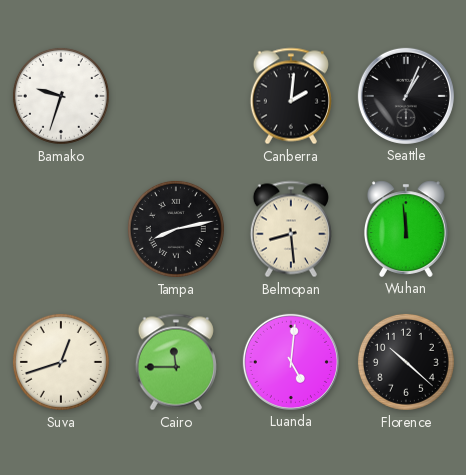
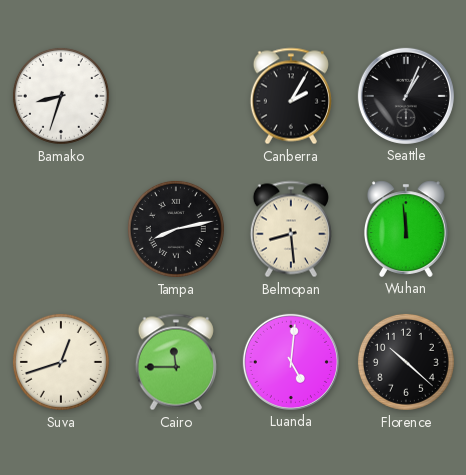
Bamako: 9:33 -> 8:33
Canberra: 2:01 -> 2:05
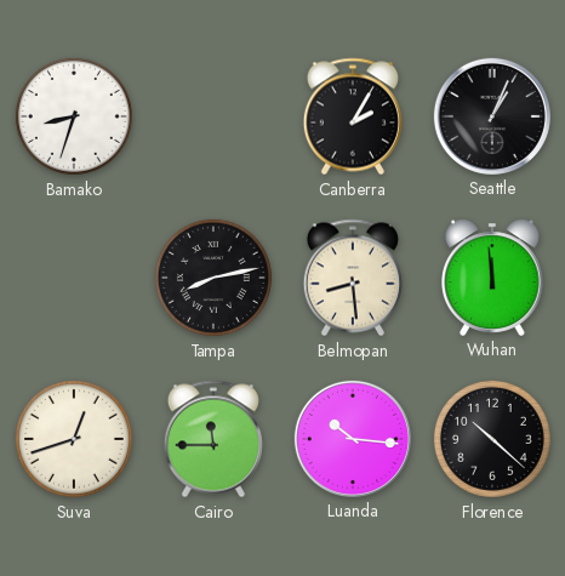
Luanda: 5:01 -> 10:16
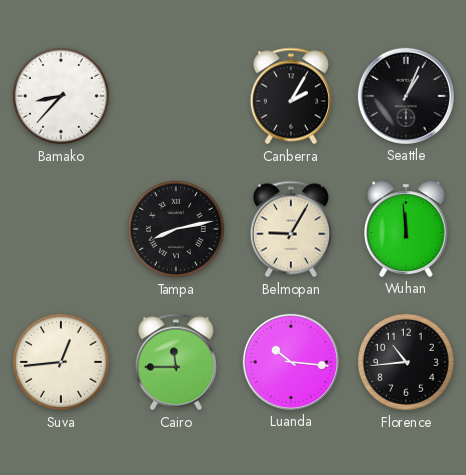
Bamako: 8:33 -> 8:37
Belmopan: 8:29 -> 9:05
Suva: 12:42 -> 12:44
Florence: 10:22 -> 10:44
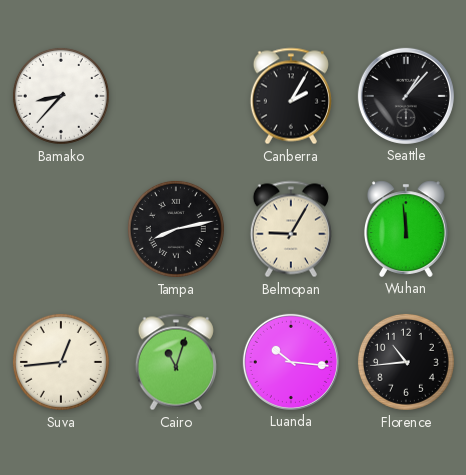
Seattle: 1:04 -> 1:07
Cairo: 11:45 -> 11:03
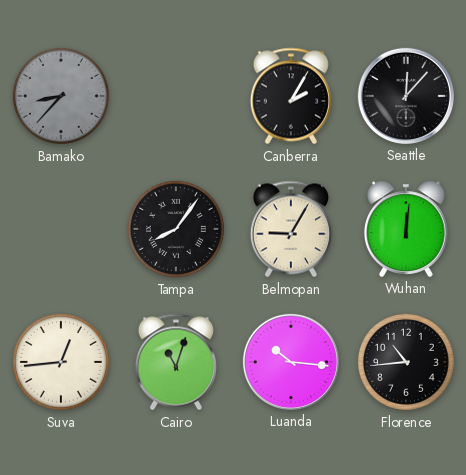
Bamako dial: white -> grey
Seattle: 1:07 -> 12:07
Tampa: 8:13 -> 8:06
Wuhan: 11:59 -> 12:01
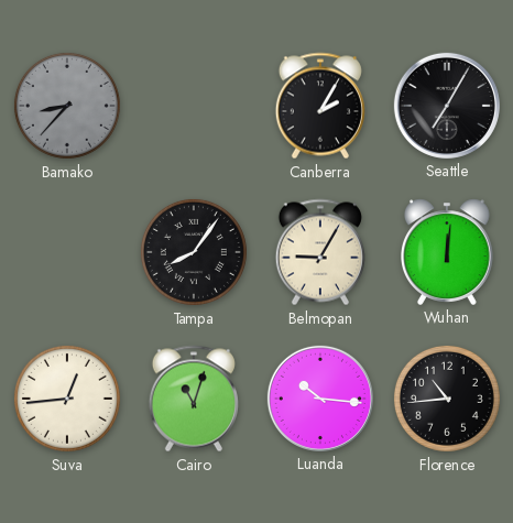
Seattle: 12:07 -> 7:05
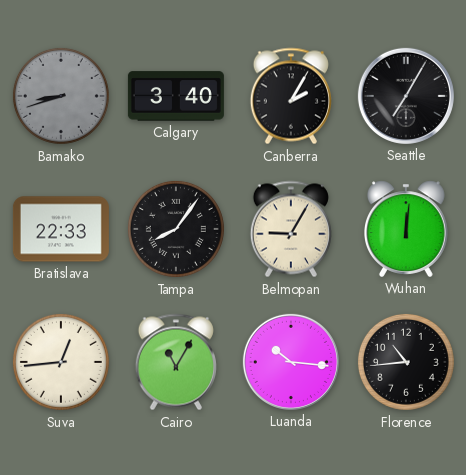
Bamako: 8:37 -> 8:42
Calgary: none -> 3:40
Bratislava: none -> 22:33
Cairo: 11:03 -> 11:05
